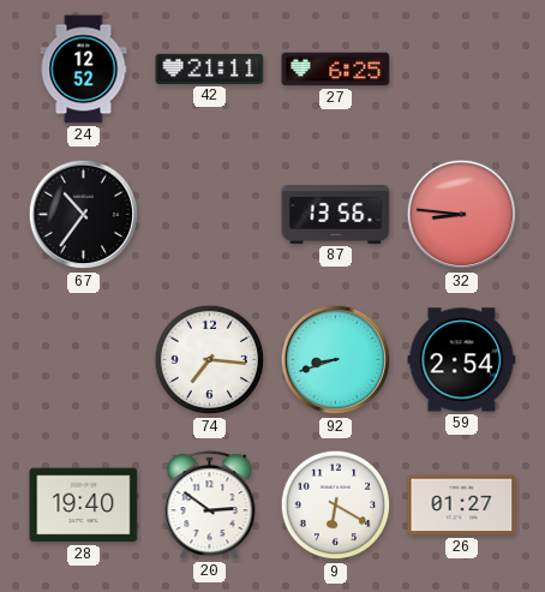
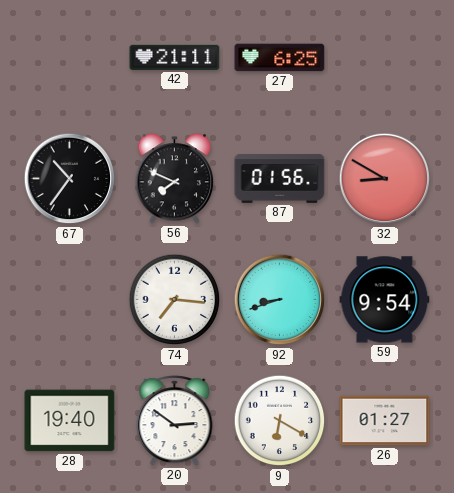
24: 12:52 -> none
56: none -> 7:49
87: 13:56 -> 01:56
32: 8:46 -> 8:50
59: 2:54 -> 9:54
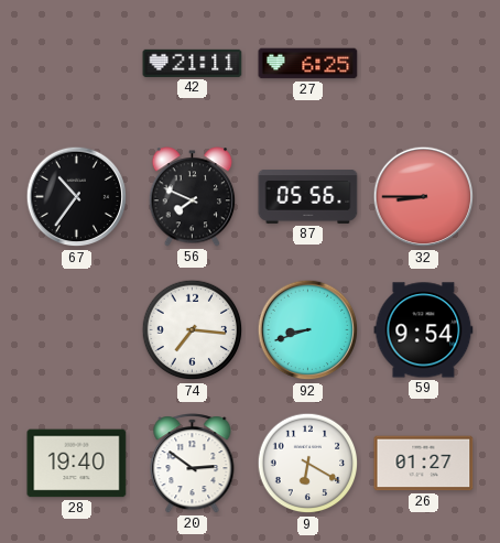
87: 01:56 -> 05:56
32: 8:50 -> 8:45
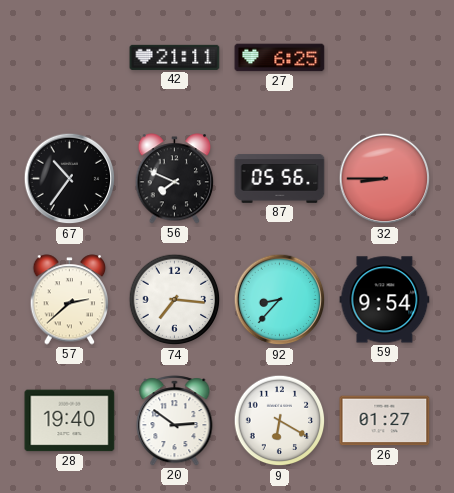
57: none -> 2:38
92: 8:42 -> 8:37
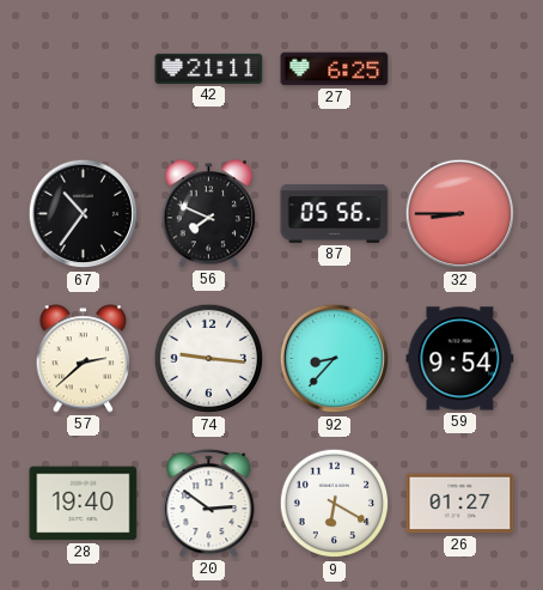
74: 7:16 -> 9:16
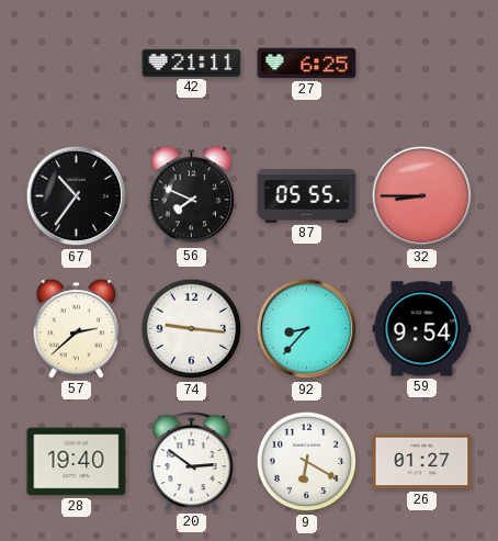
87: 05:56 -> 05:55
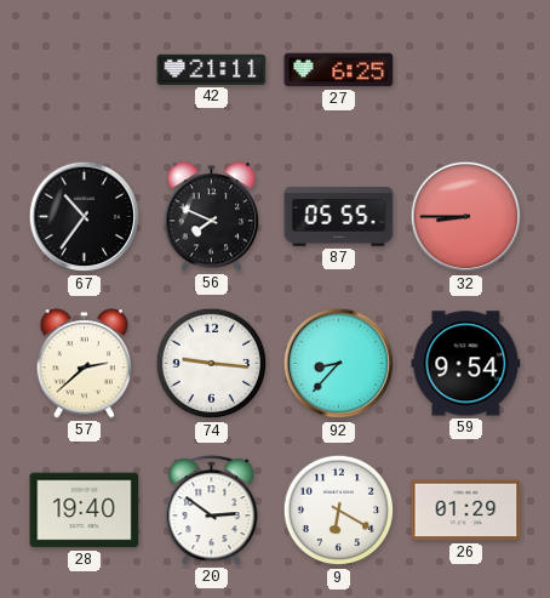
26: 01:27 -> 01:29
